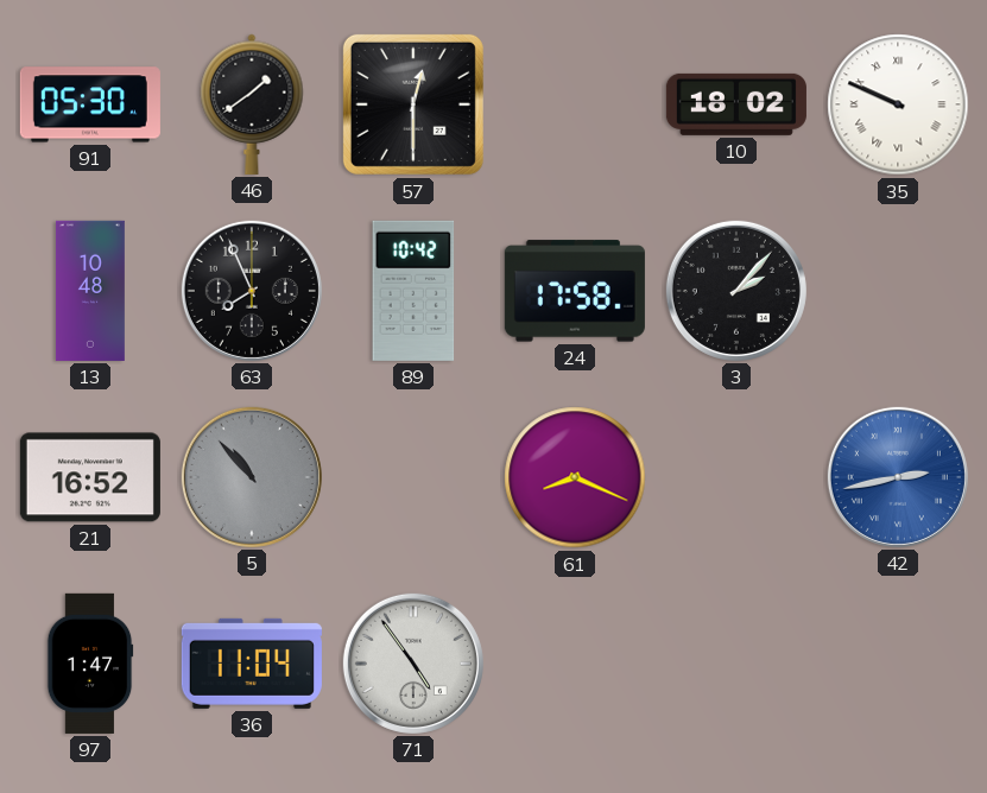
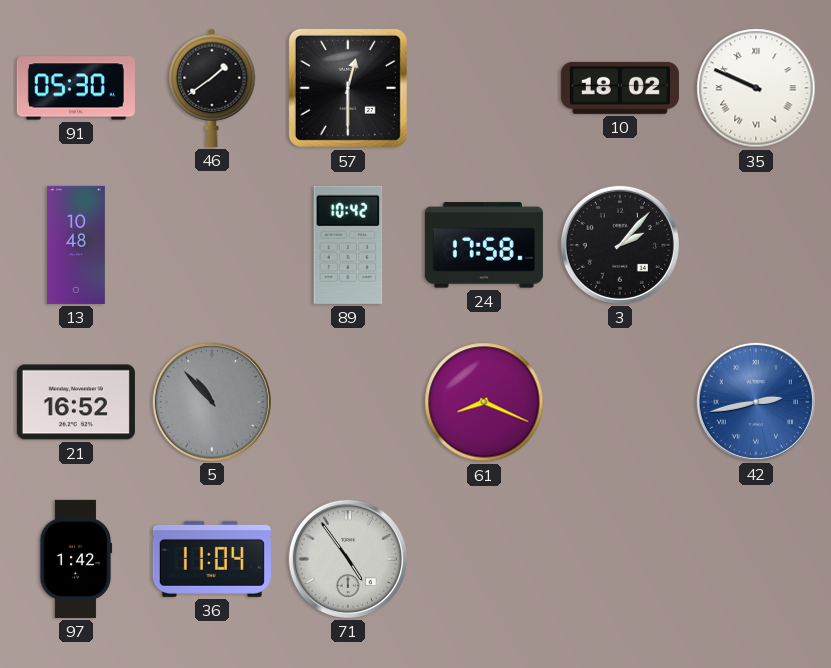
63: 7:56 -> none
97: 1:47 -> 1:42
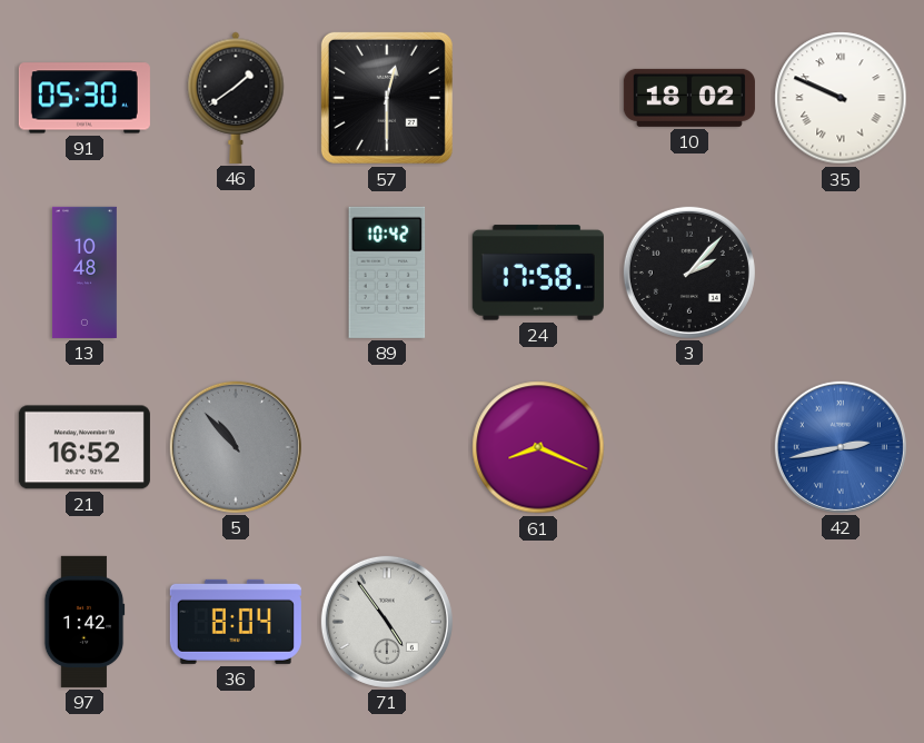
36: 11:04 -> 8:04
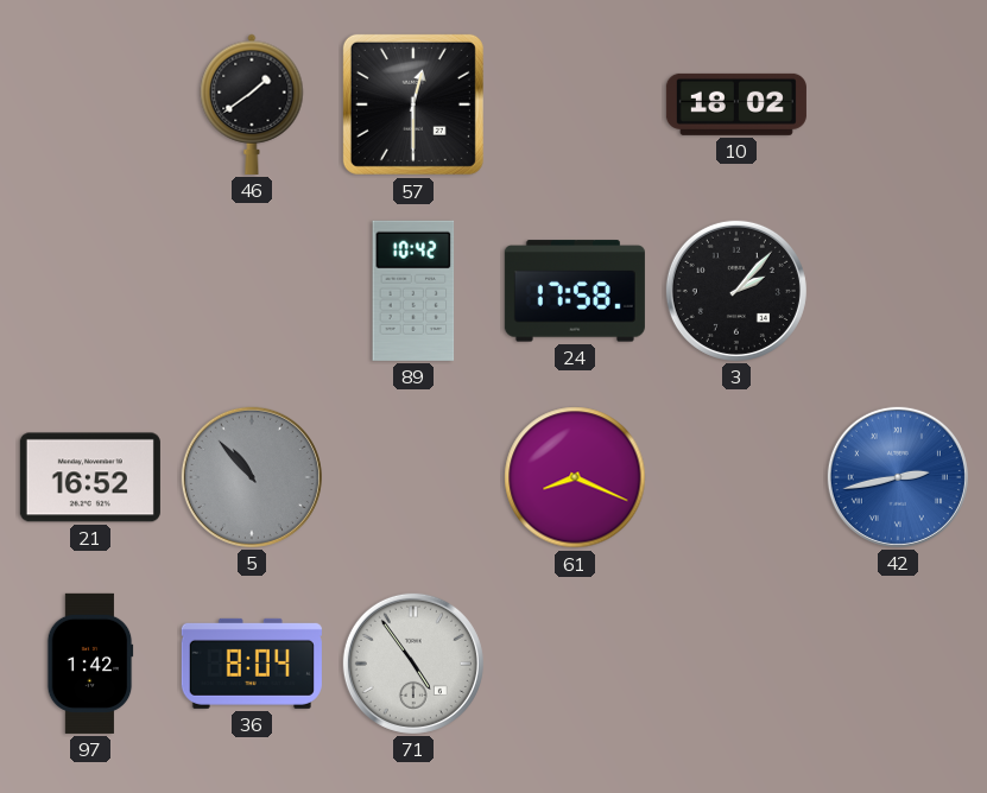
91: 05:30 -> none
35: 9:49 -> none
13: 10:48 -> none
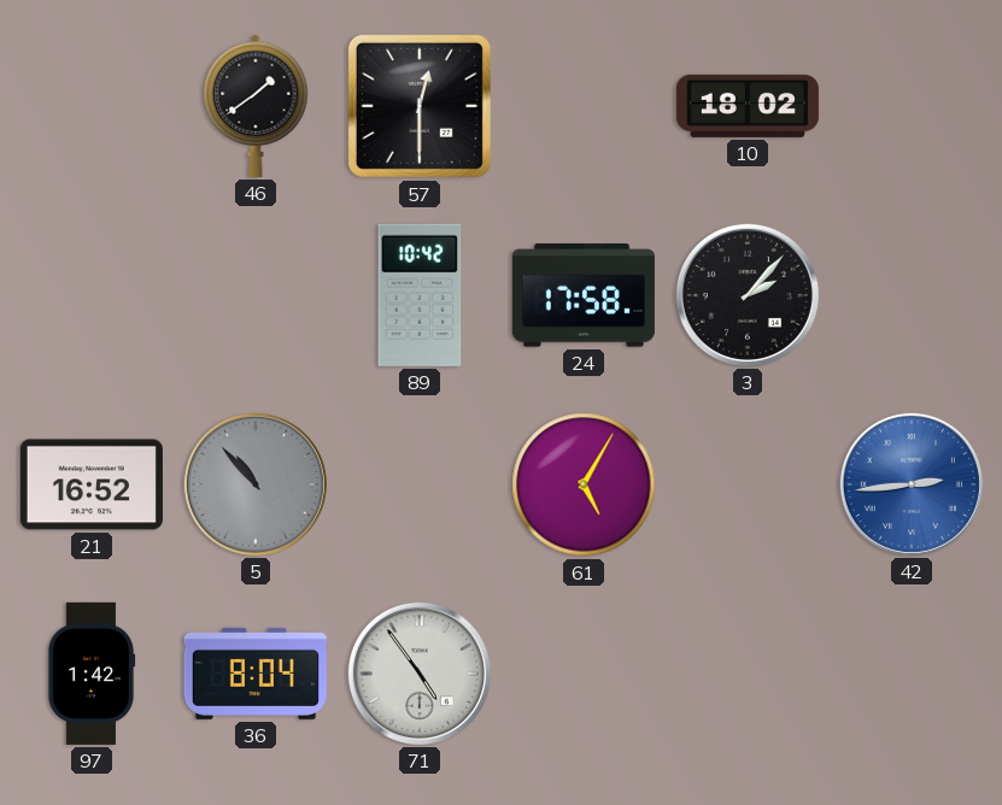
61: 8:19 -> 5:05
42: 2:43 -> 2:44
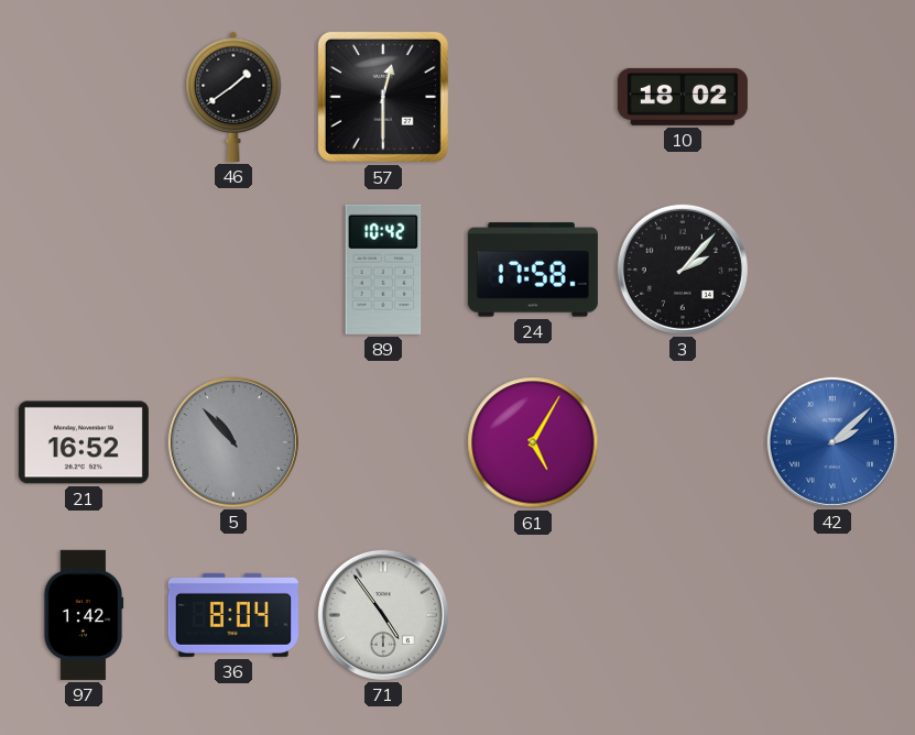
42: 2:44 -> 2:08
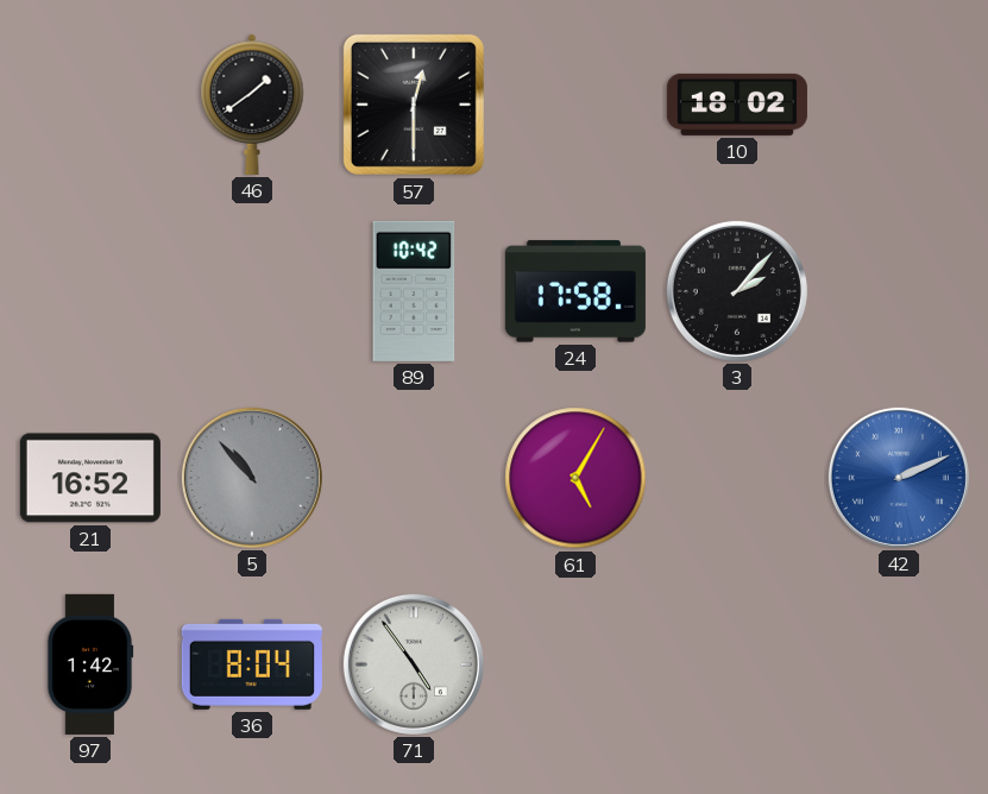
42: 2:08 -> 2:11
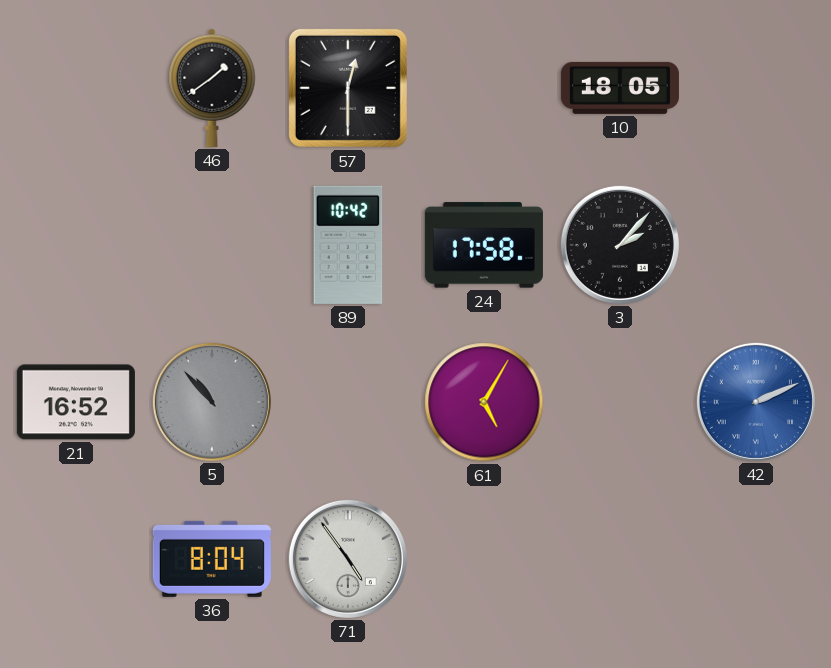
10: 18:02 -> 18:05
97: 1:42 -> none
